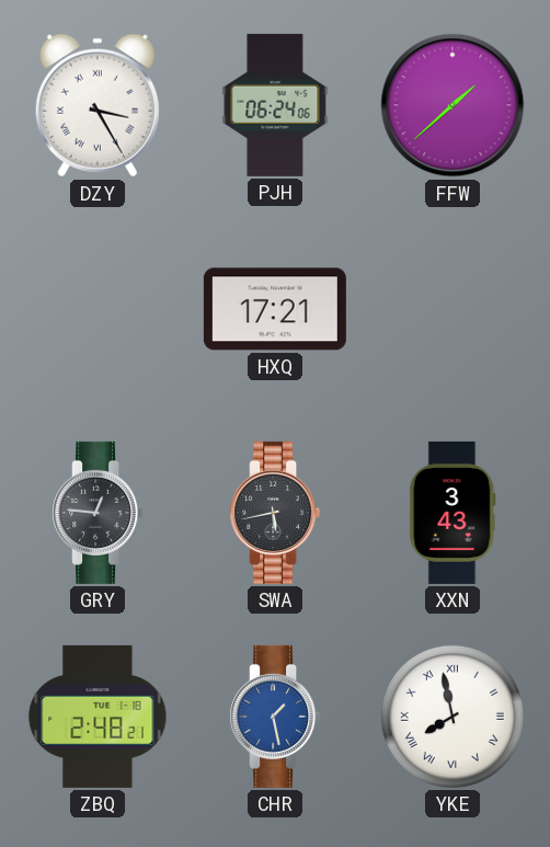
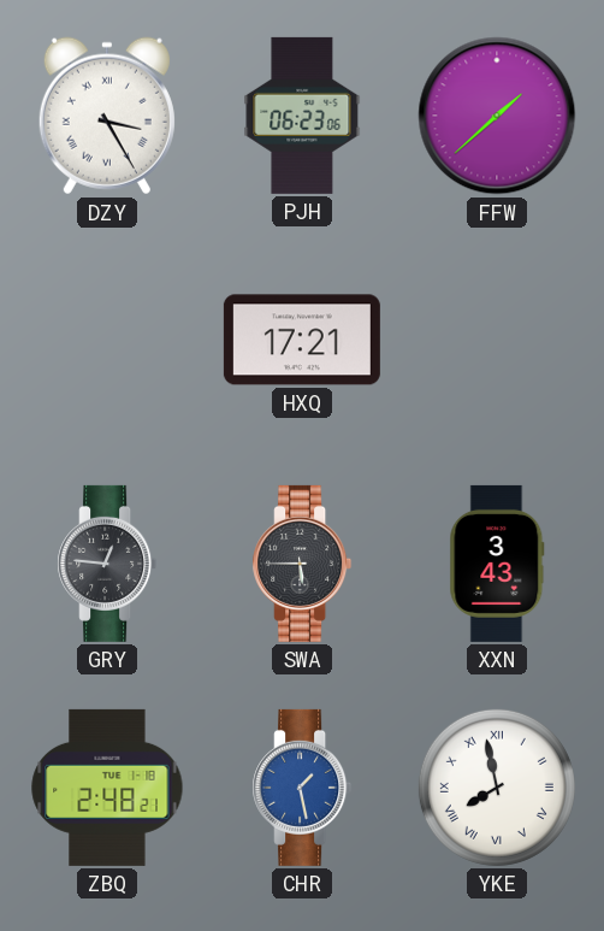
PJH: 06:24 -> 06:23
SWA: 5:43 -> 5:45
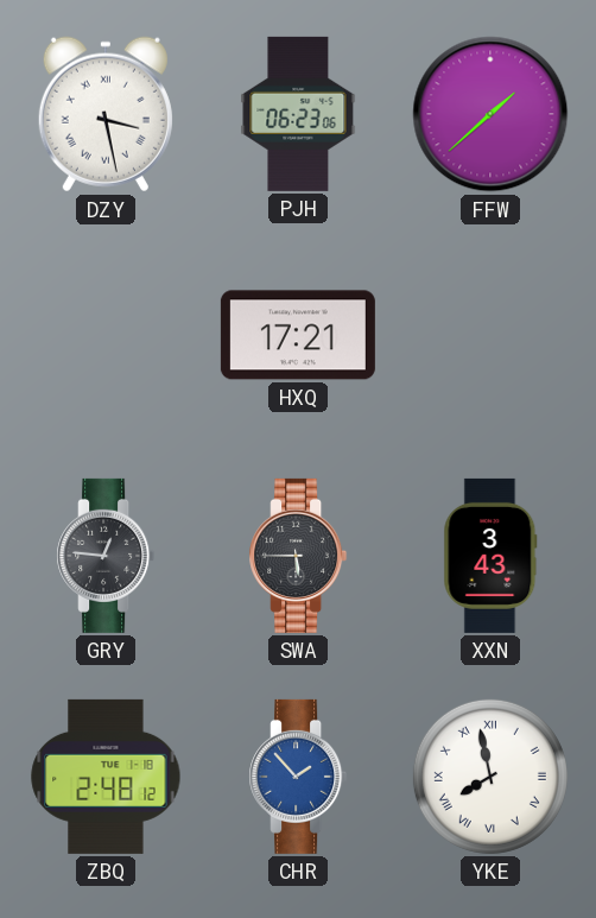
DZY: 3:25 -> 3:28
ZBQ: 2:48:21 -> 2:48:12
CHR: 1:28 -> 1:53
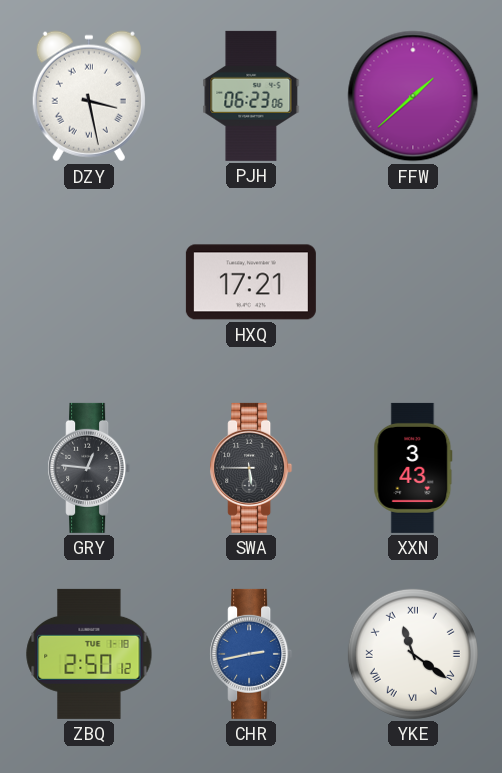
ZBQ: 2:48 -> 2:50
CHR: 1:53 -> 2:43
YKE: 7:58 -> 11:21
